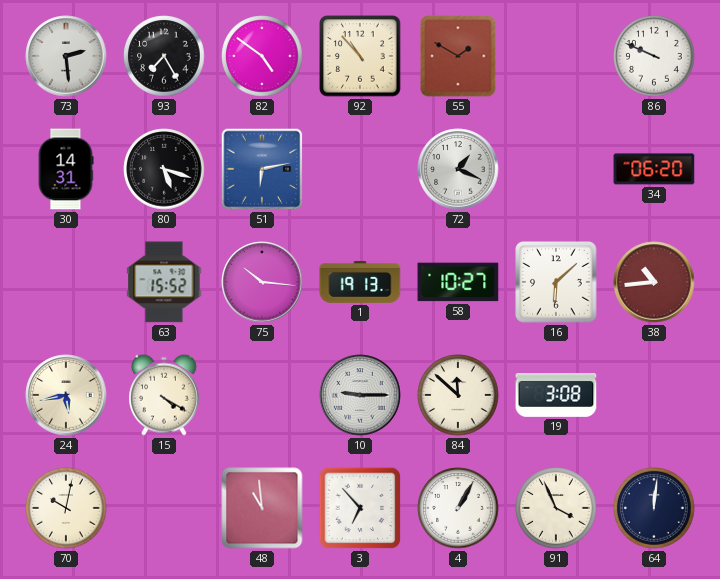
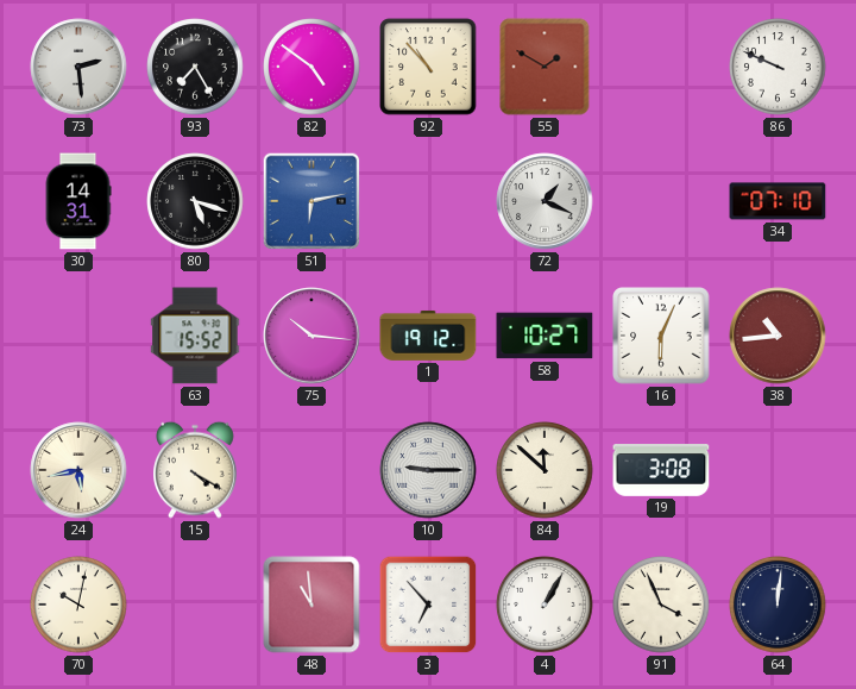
34: 06:20 -> 07:10
1: 19:13 -> 19:12
16: 6:08 -> 6:04
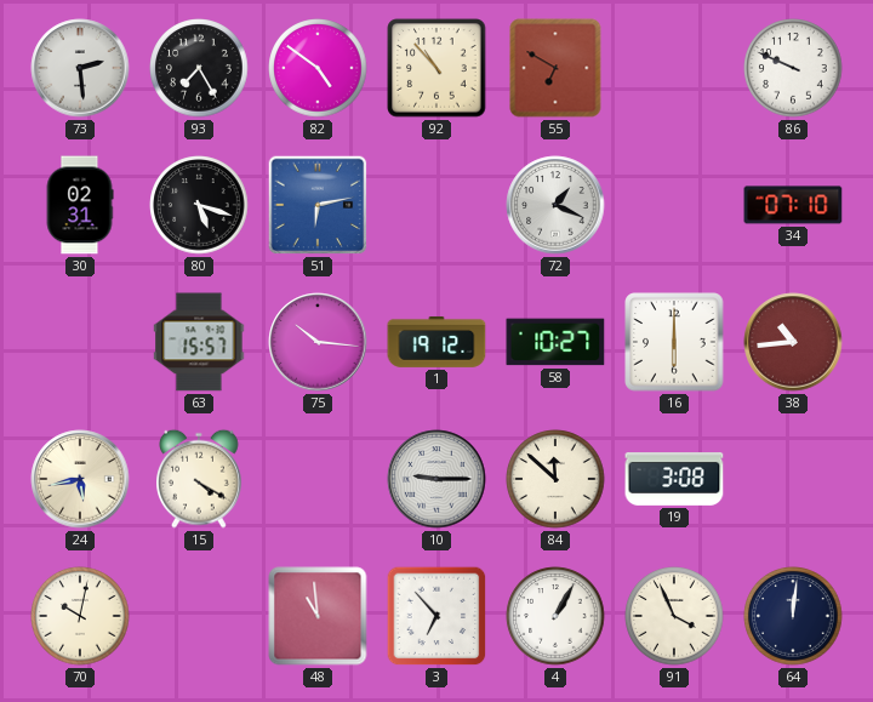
55: 1:50 -> 6:50
30: 14:31 -> 02:31
63: 15:52 -> 15:57
16: 6:04 -> 6:00
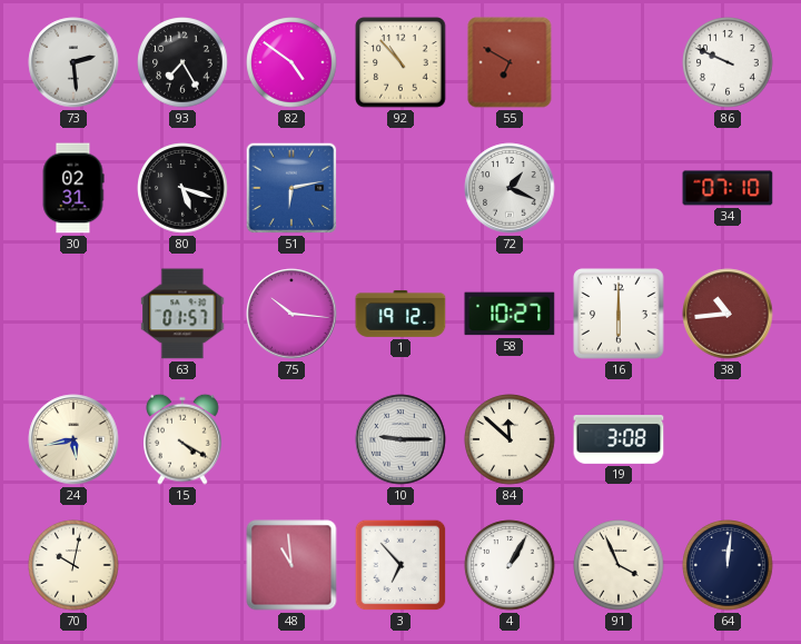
63: 15:57 -> 01:57
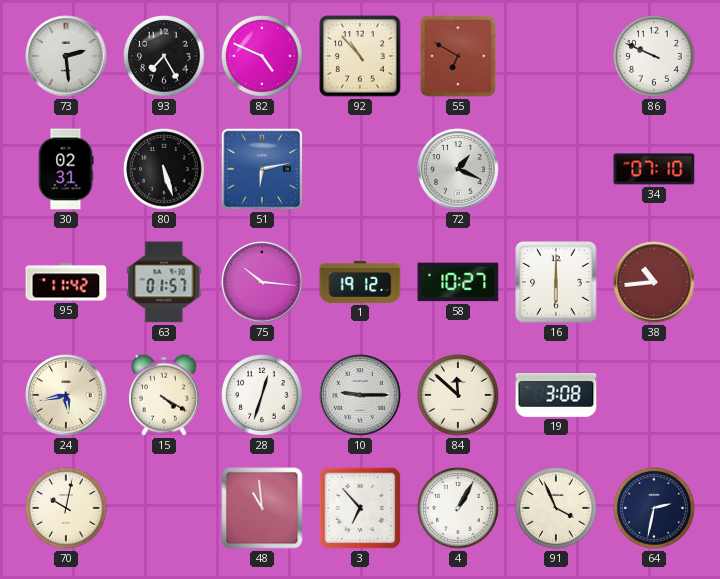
82: 4:51 -> 4:49
80: 5:18 -> 5:27
95: none -> 11:42
28: none -> 12:33
64: 12:01 -> 2:32
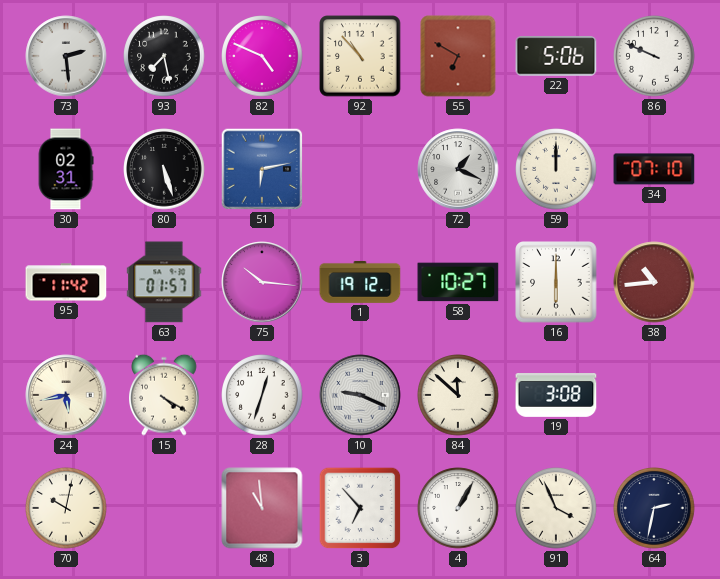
93: 7:25 -> 7:28
22: none -> 5:06
59: none -> 12:00
10: 9:15 -> 9:19
